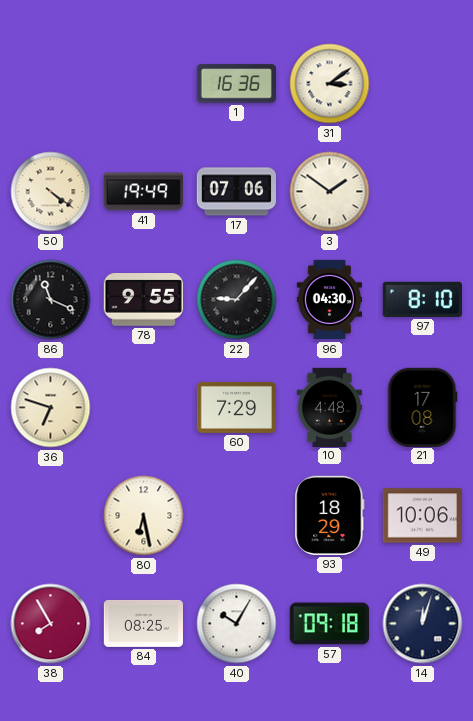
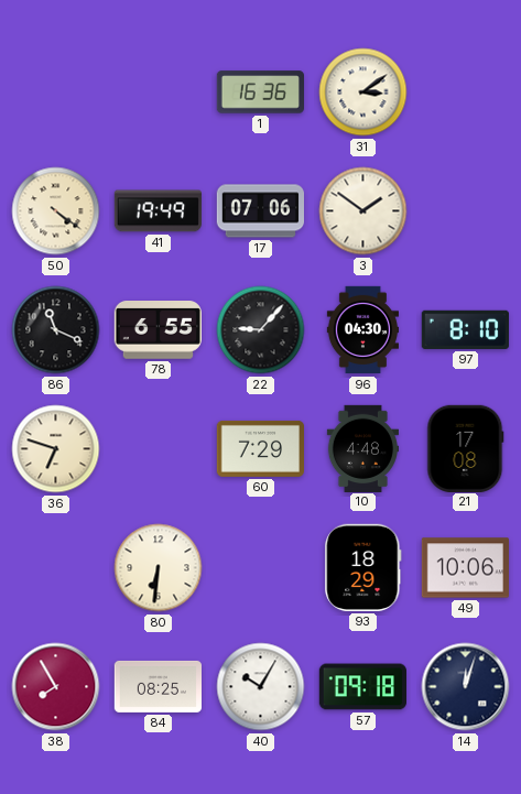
78: 9:55 -> 6:55
80: 6:28 -> 6:31
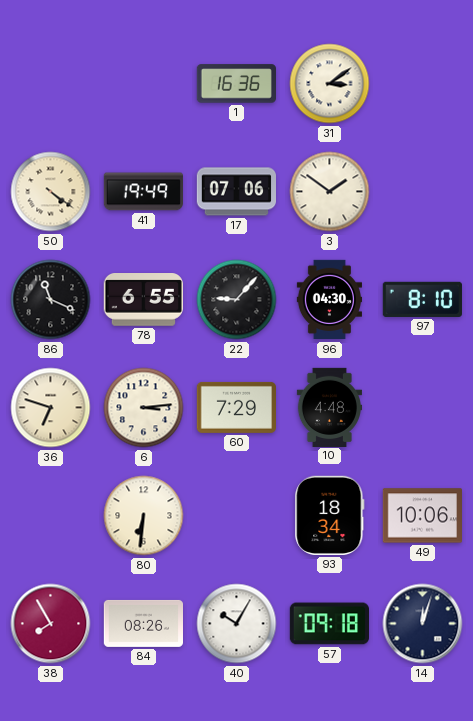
6: none -> 3:14
21: 17:08 -> none
93: 18:29 -> 18:34
84: 08:25 -> 08:26
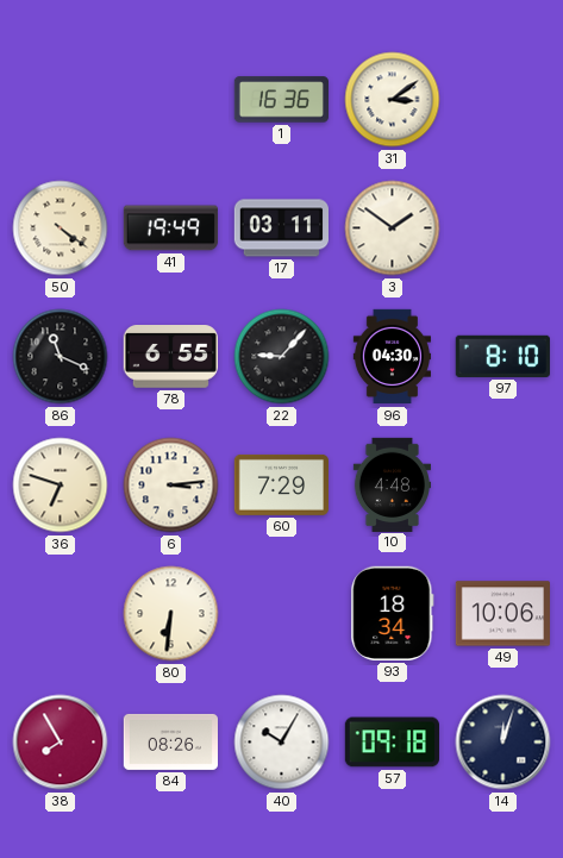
17: 07:06 -> 03:11
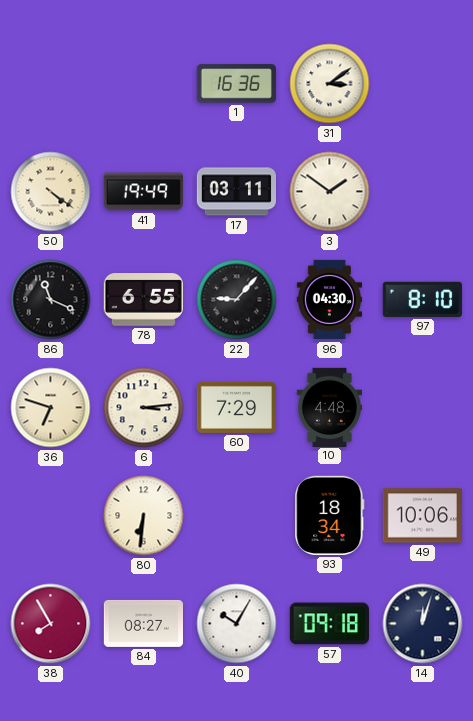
84: 08:26 -> 08:27
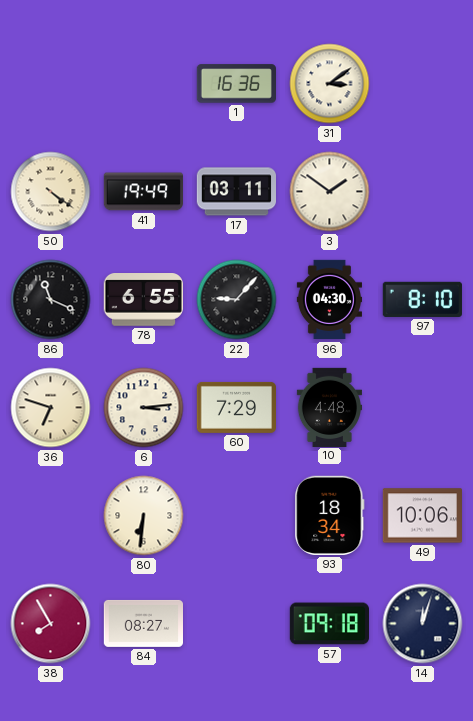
40: 10:05 -> none
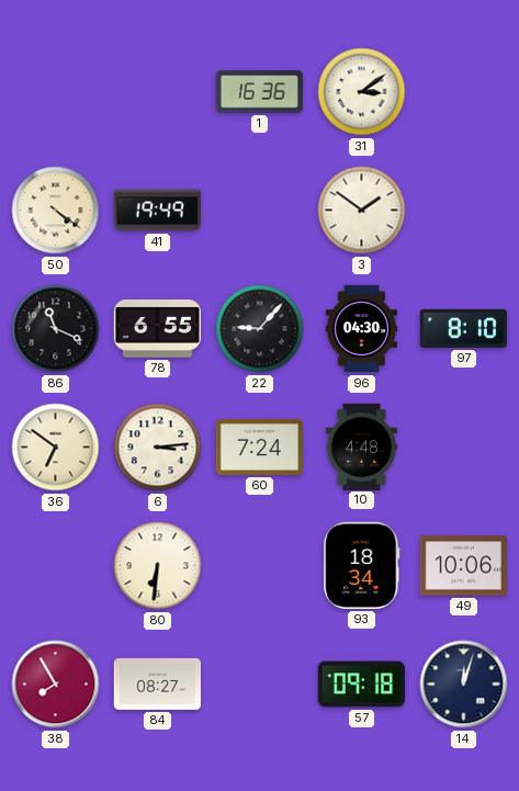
17: 03:11 -> none
36: 6:48 -> 6:51
60: 7:29 -> 7:24
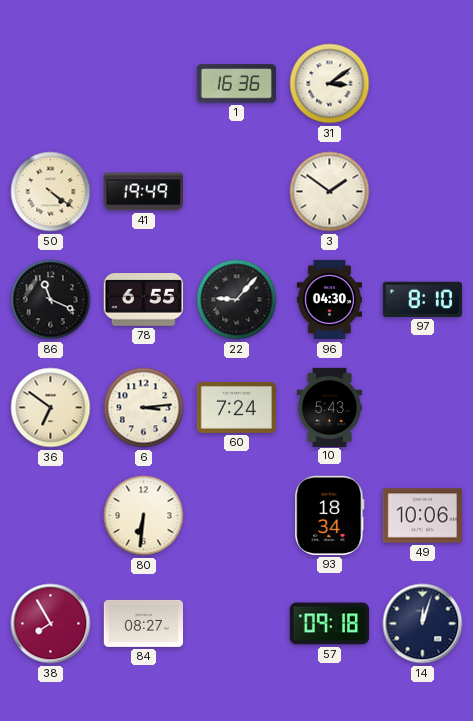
10: 4:48 -> 5:43
